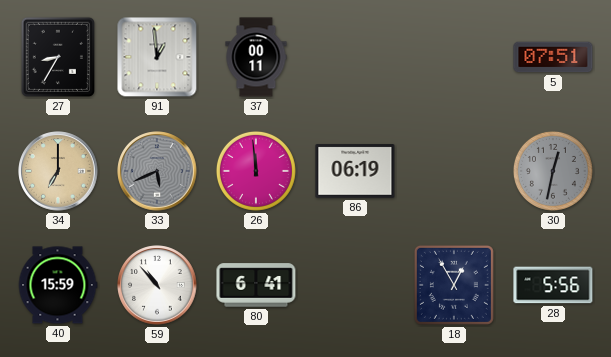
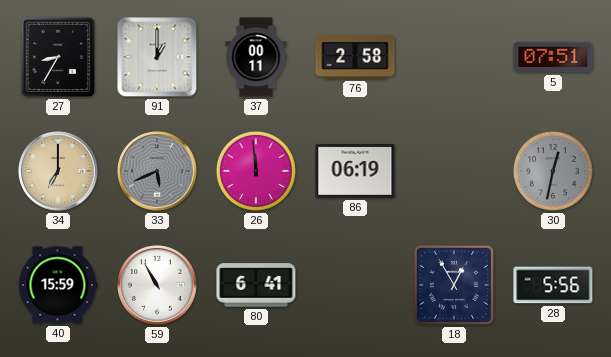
91: 12:59 -> 1:00
76: none -> 2:58
59: 10:53 -> 10:55
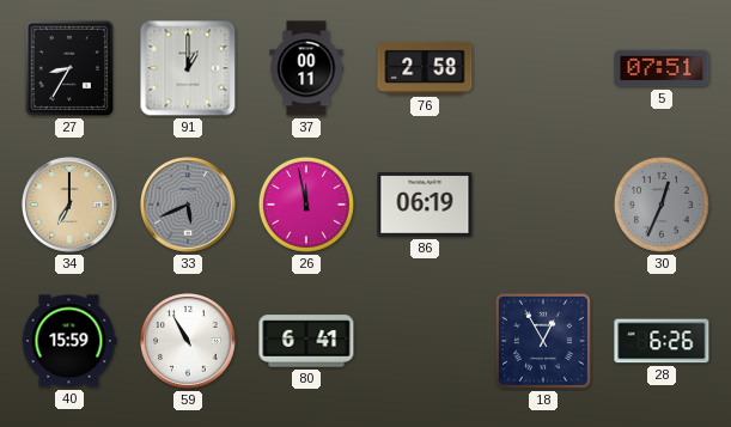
26: 11:59 -> 11:58
30: 12:32 -> 12:34
28: 5:56 -> 6:26
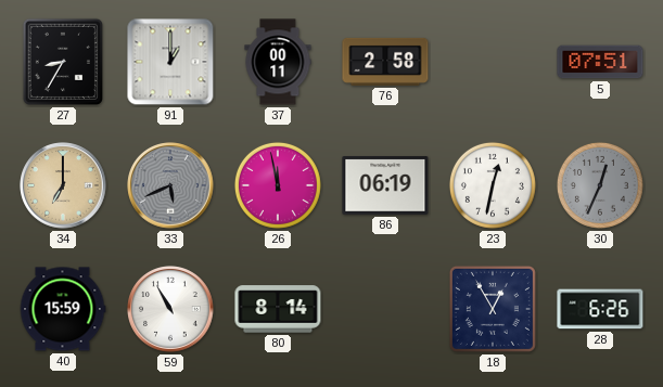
23: none -> 12:32
80: 6:41 -> 8:14
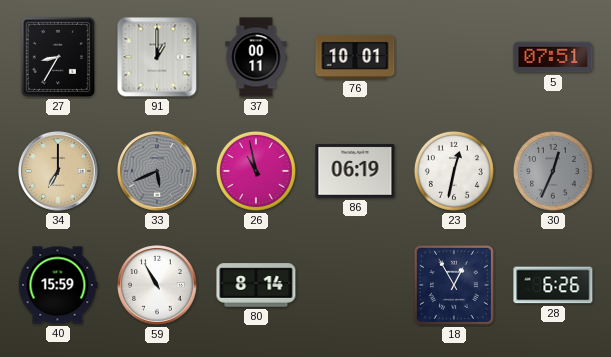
76: 2:58 -> 10:01
26: 11:58 -> 10:58
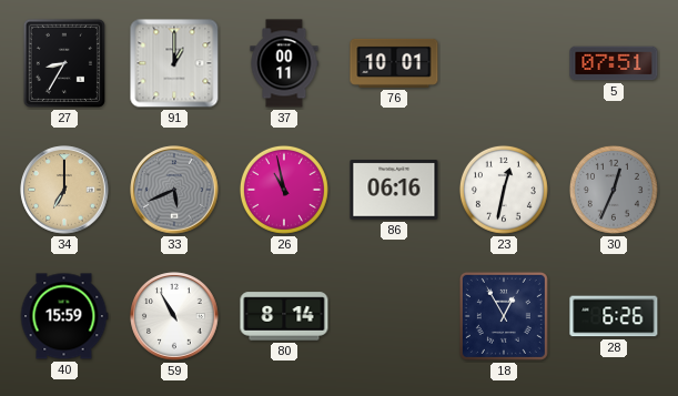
86: 06:19 -> 06:16
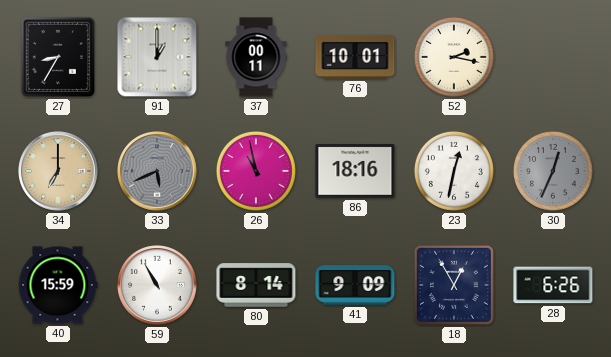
52: none -> 2:17
5: 07:51 -> none
86: 06:16 -> 18:16
41: none -> 9:09
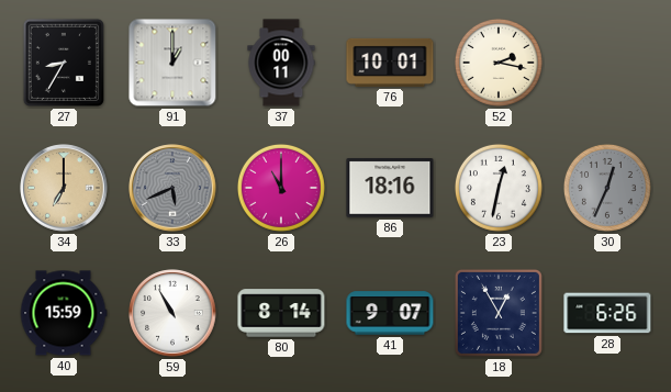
26: 10:58 -> 11:00
41: 9:09 -> 9:07
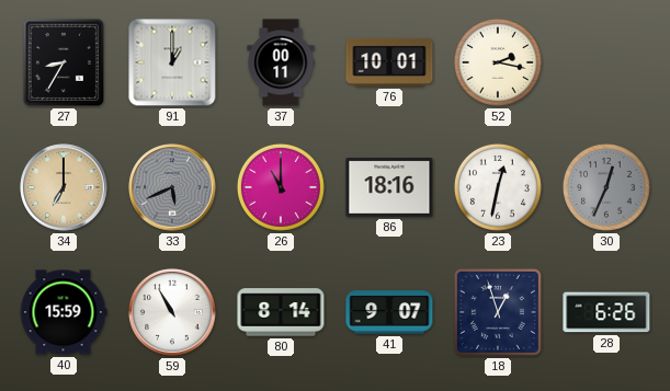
18: 12:55 -> 12:57
